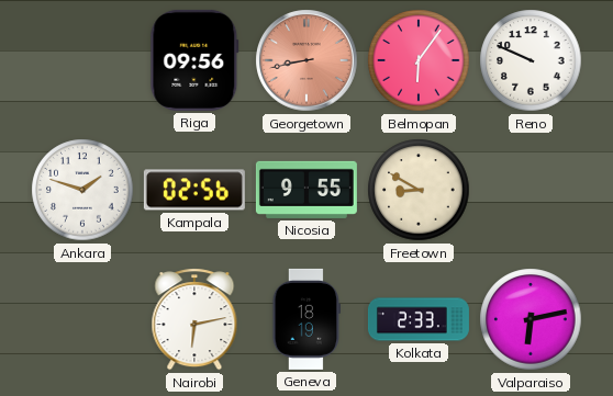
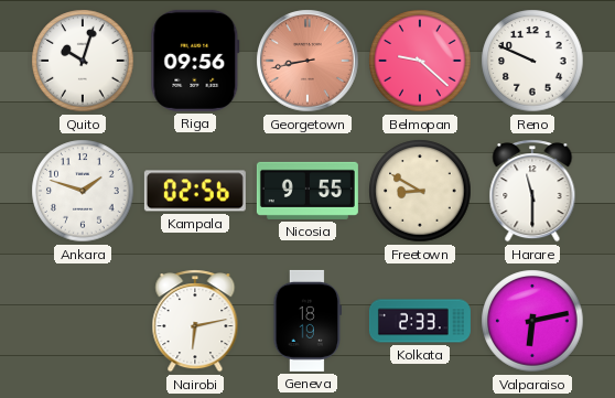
Quito: none -> 10:03
Belmopan: 6:06 -> 9:22
Harare: none -> 11:30
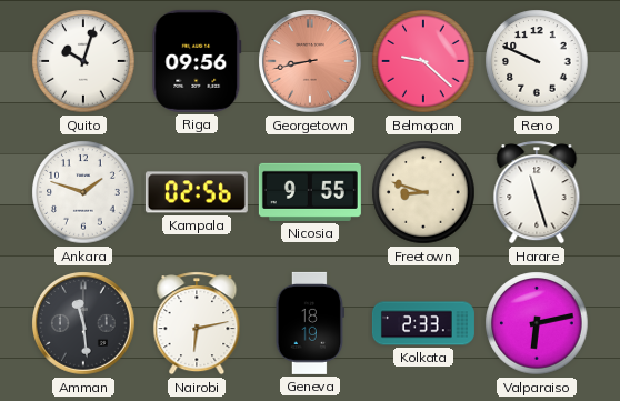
Freetown: 8:50 -> 8:48
Harare: 11:30 -> 11:27
Amman: none -> 11:29
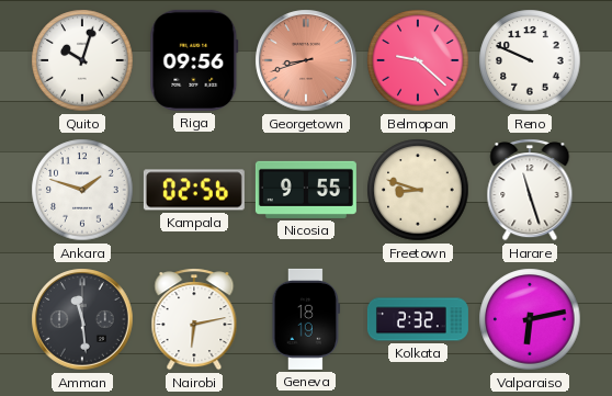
Georgetown: 8:43 -> 8:42
Kolkata: 2:33 -> 2:32
